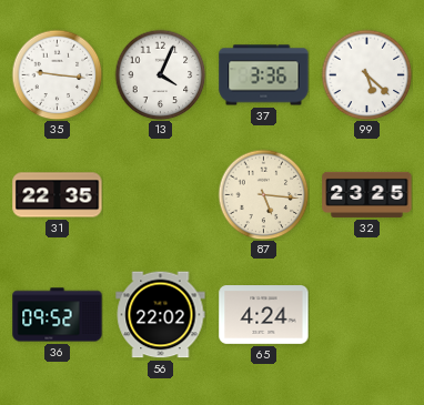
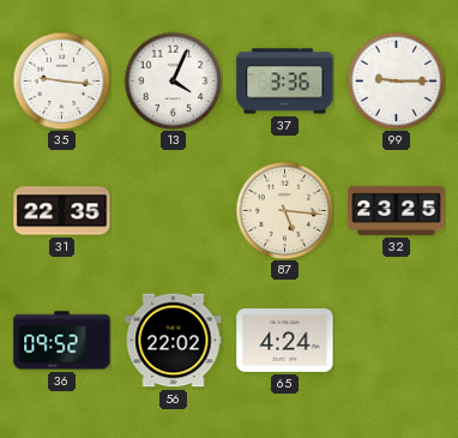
99: 5:22 -> 9:15
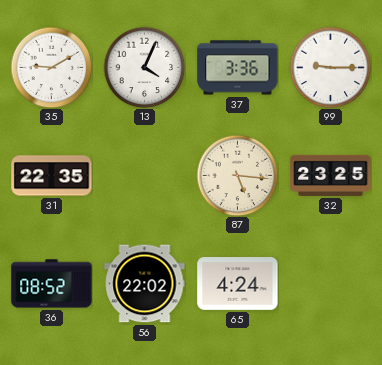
35: 9:16 -> 9:10
36: 09:52 -> 08:52
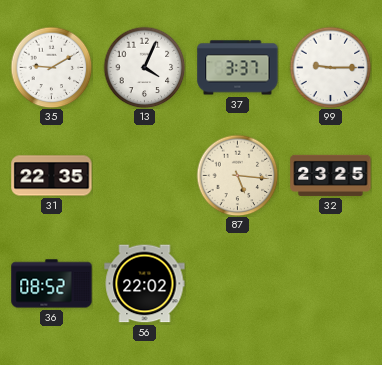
37: 3:36 -> 3:37
65: 4:24 -> none
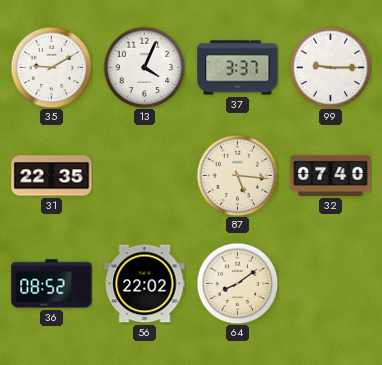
32: 23:25 -> 07:40
64: none -> 8:09
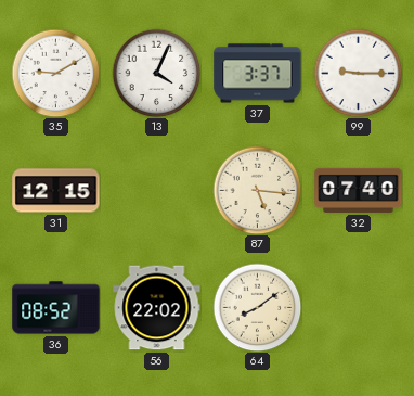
31: 22:35 -> 12:15
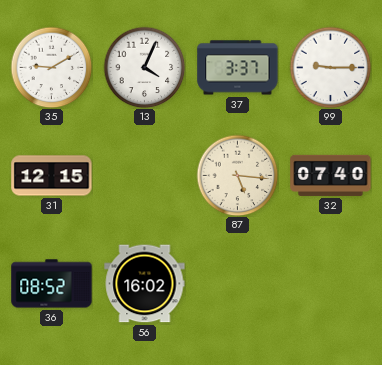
56: 22:02 -> 16:02
64: 8:09 -> none
